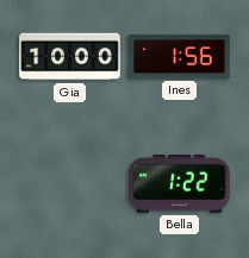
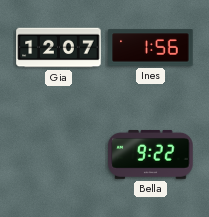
Gia: 10:00 -> 12:07
Bella: 1:22 -> 9:22
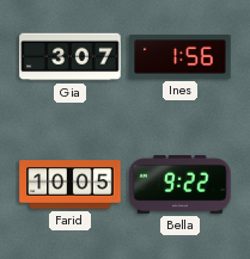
Gia: 12:07 -> 3:07
Farid: none -> 10:05
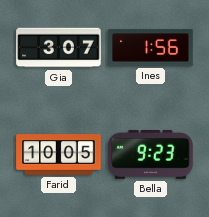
Bella: 9:22 -> 9:23
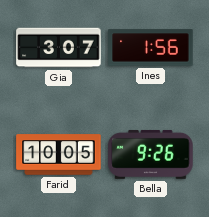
Bella: 9:23 -> 9:26
